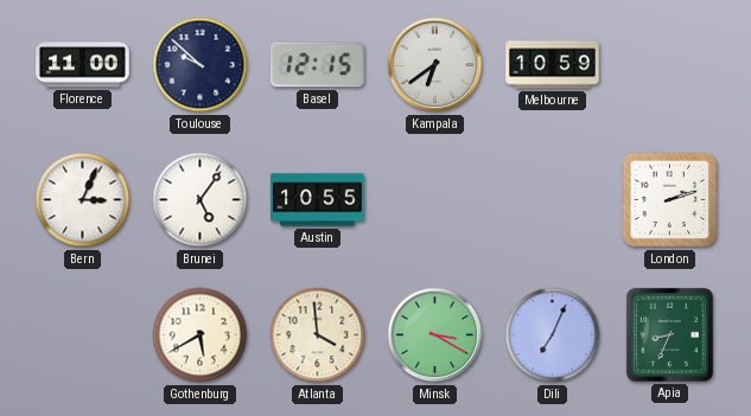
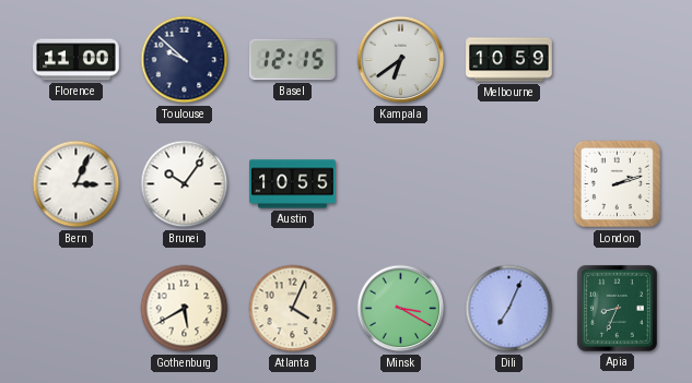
Brunei: 5:06 -> 10:06
Atlanta: 3:59 -> 4:04
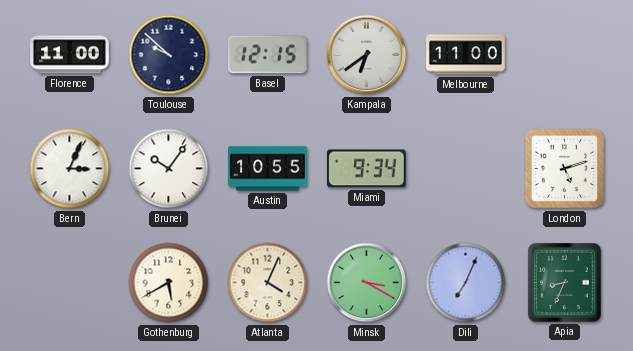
Melbourne: 10:59 -> 11:00
Miami: none -> 9:34
London: 2:12 -> 5:12
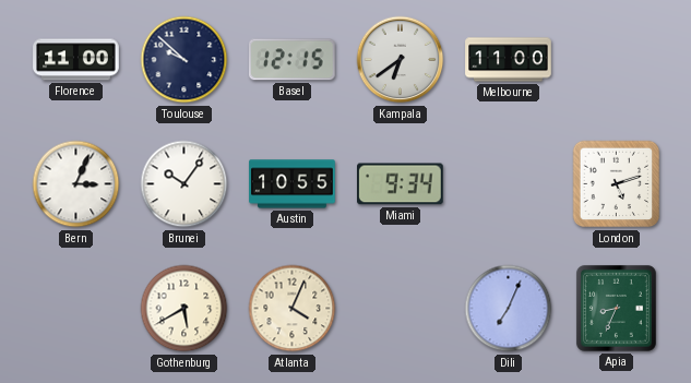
Minsk: 3:20 -> none
